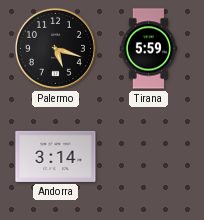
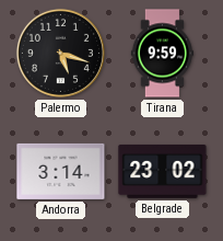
Tirana: 5:59 -> 9:59
Belgrade: none -> 23:02
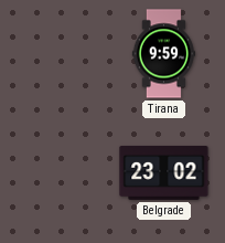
Palermo: 5:18 -> none
Andorra: 3:14 -> none
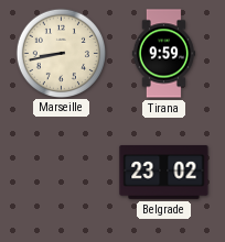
Marseille: none -> 8:43
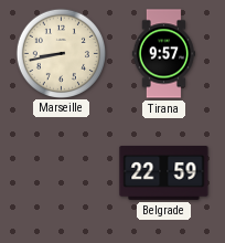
Tirana: 9:59 -> 9:57
Belgrade: 23:02 -> 22:59
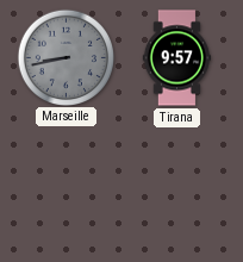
Marseille dial: cream -> grey
Belgrade: 22:59 -> none
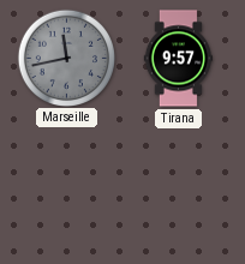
Marseille: 8:43 -> 11:43
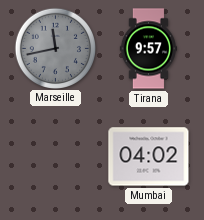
Mumbai: none -> 04:02
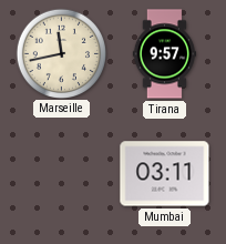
Marseille dial: grey -> cream
Mumbai: 04:02 -> 03:11
